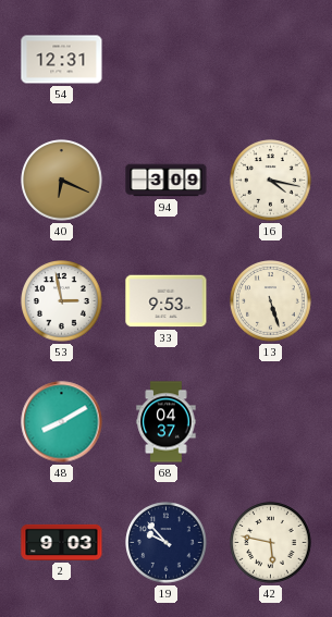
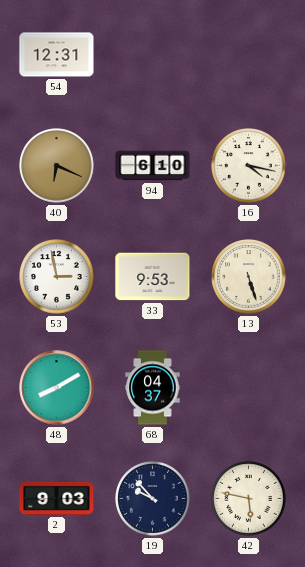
94: 3:09 -> 6:10
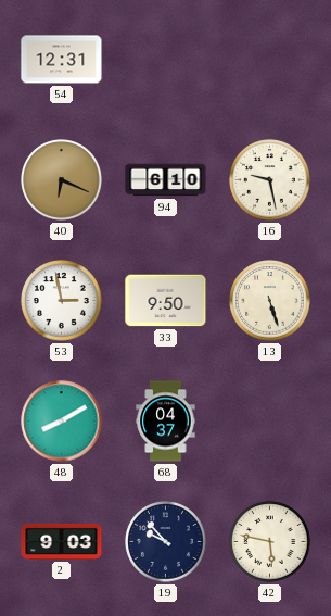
16: 4:17 -> 9:28
33: 9:53 -> 9:50
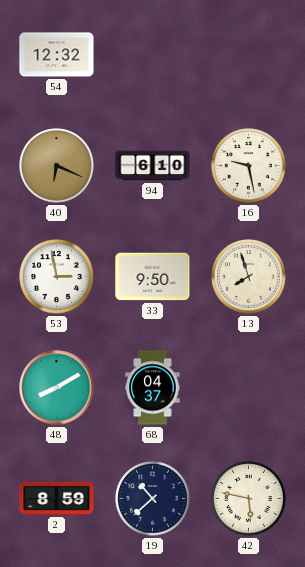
54: 12:31 -> 12:32
13: 5:27 -> 7:57
2: 9:03 -> 8:59
19: 9:53 -> 10:38
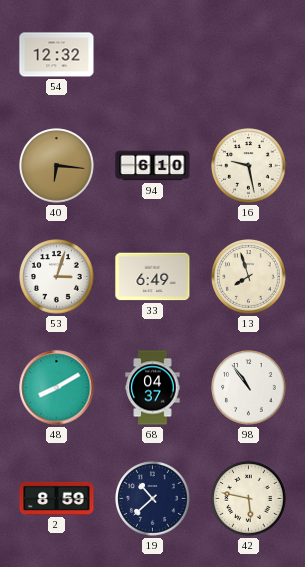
40: 6:19 -> 6:16
53: 2:58 -> 3:03
33: 9:50 -> 6:49
98: none -> 10:54
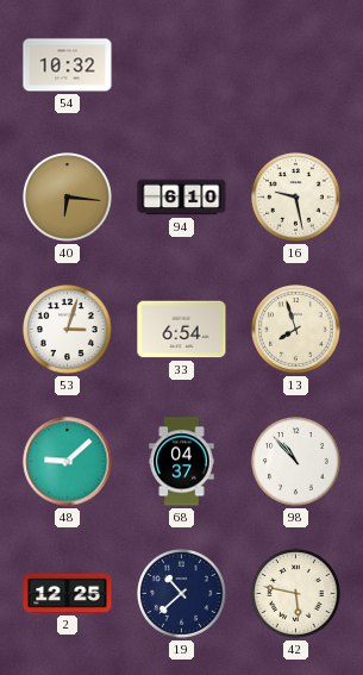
54: 12:32 -> 10:32
33: 6:49 -> 6:54
48: 8:10 -> 9:08
98: 10:54 -> 10:53
2: 8:59 -> 12:25
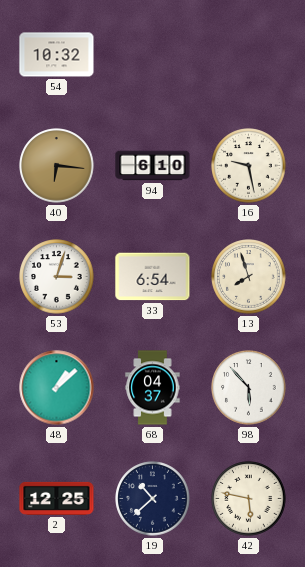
48: 9:08 -> 1:08
98: 10:53 -> 5:53
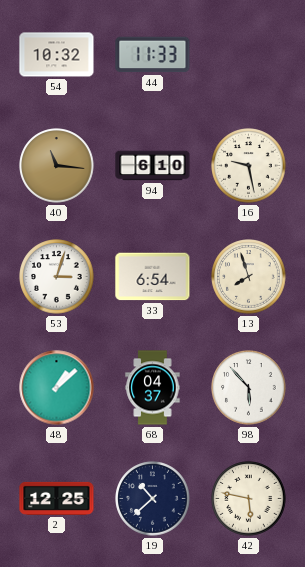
44: none -> 11:33
40: 6:16 -> 11:16
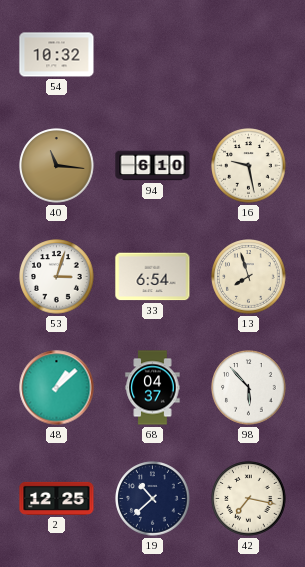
44: 11:33 -> none
42: 5:47 -> 7:17
